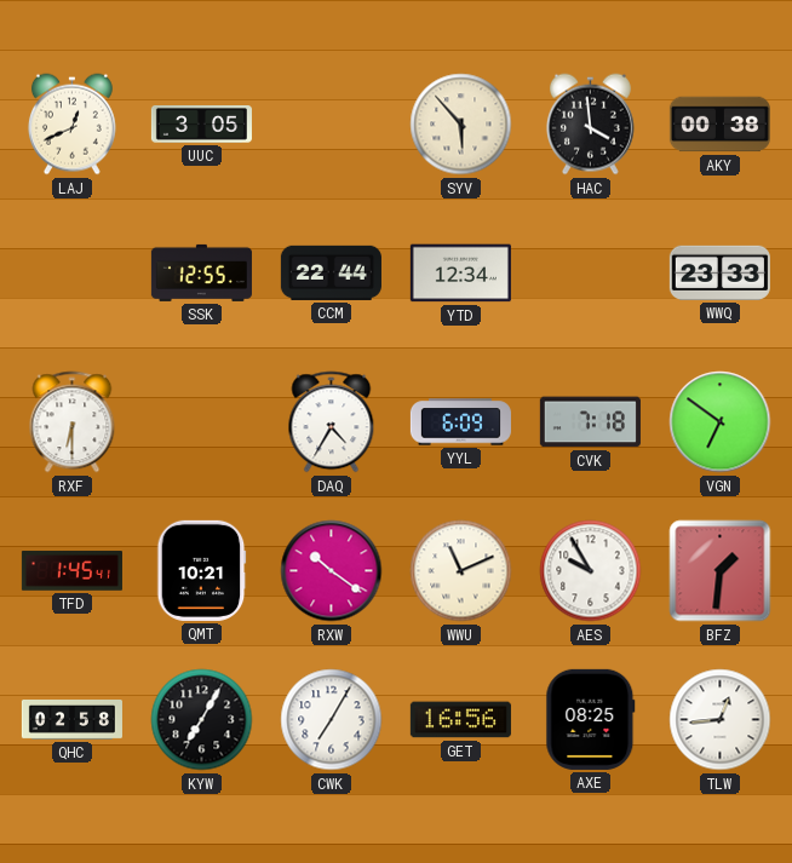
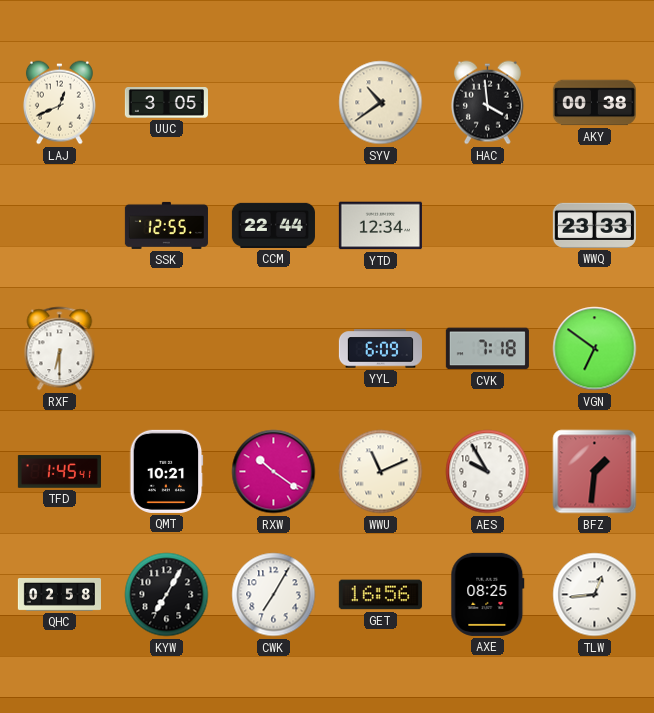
SYV: 5:53 -> 10:39
DAQ: 4:35 -> none
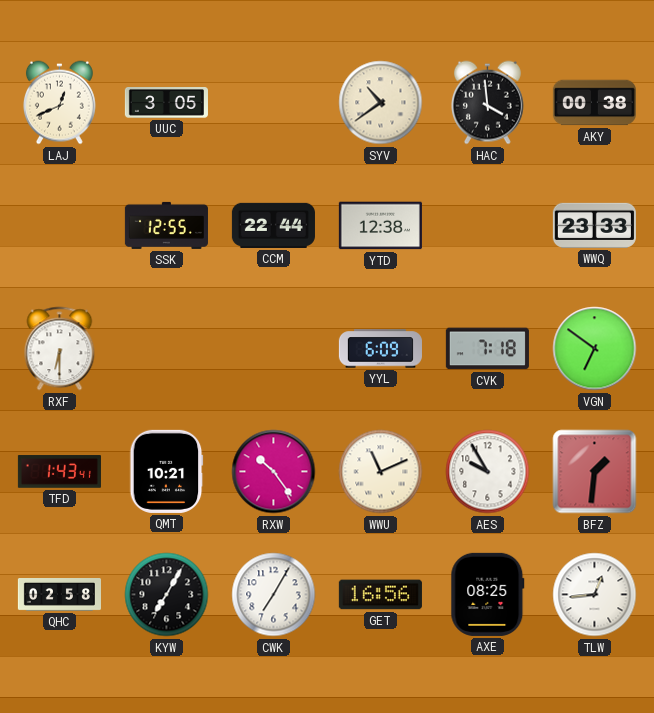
YTD: 12:34 -> 12:38
TFD: 1:45 -> 1:43
RXW: 10:21 -> 10:24
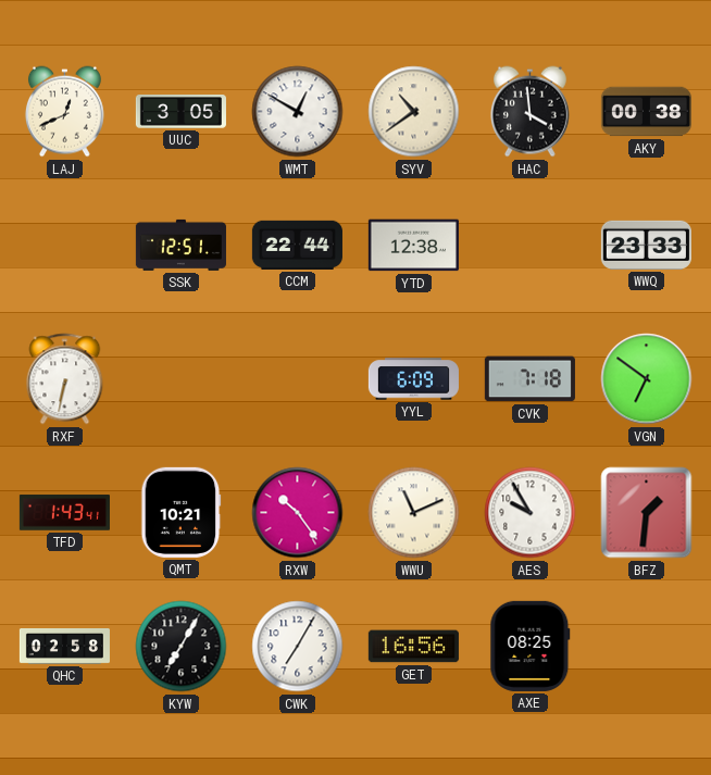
WMT: none -> 12:50
SSK: 12:55 -> 12:51
RXF: 6:30 -> 6:32
TLW: 12:44 -> none
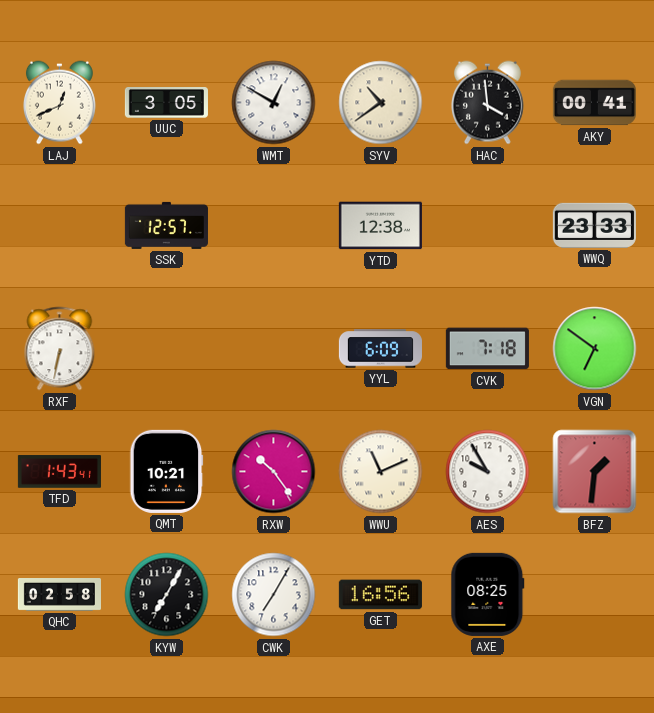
AKY: 00:38 -> 00:41
SSK: 12:51 -> 12:57
CCM: 22:44 -> none
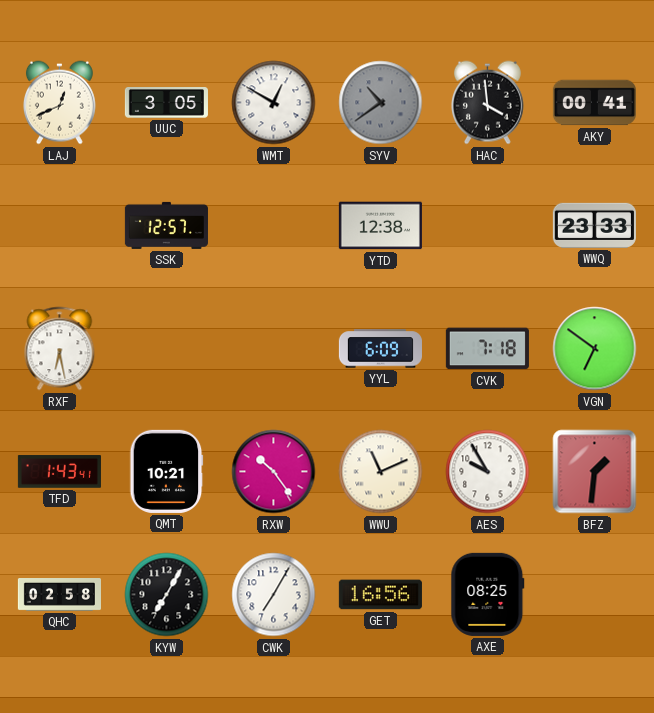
SYV dial: cream -> grey
RXF: 6:32 -> 6:28
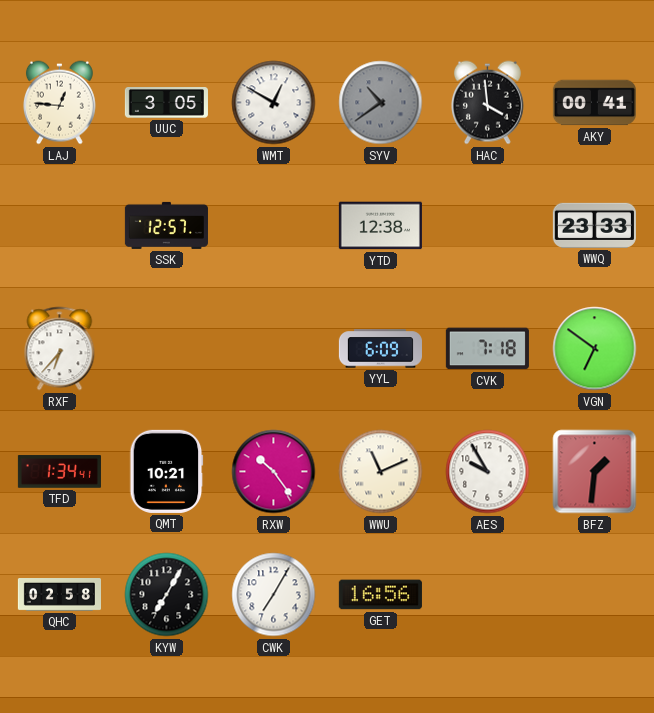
LAJ: 12:41 -> 12:46
RXF: 6:28 -> 6:37
TFD: 1:43 -> 1:34
AXE: 08:25 -> none
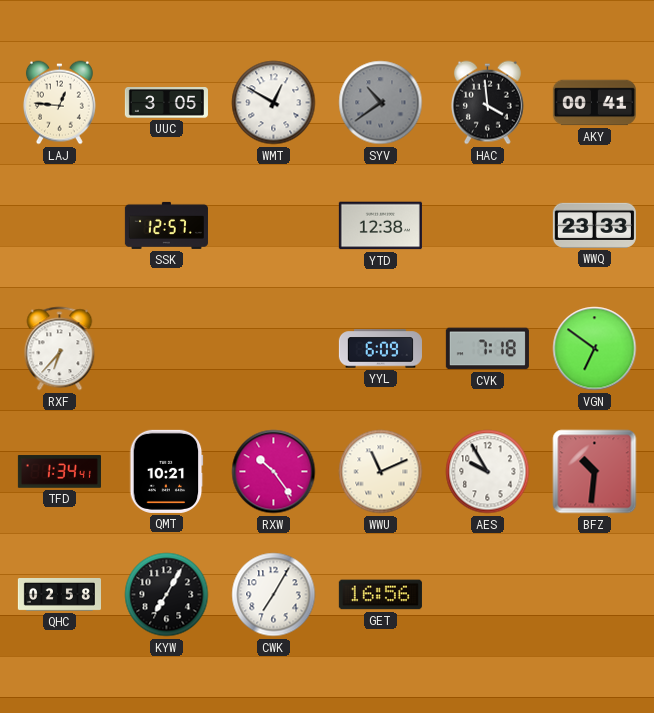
BFZ: 1:31 -> 10:31
